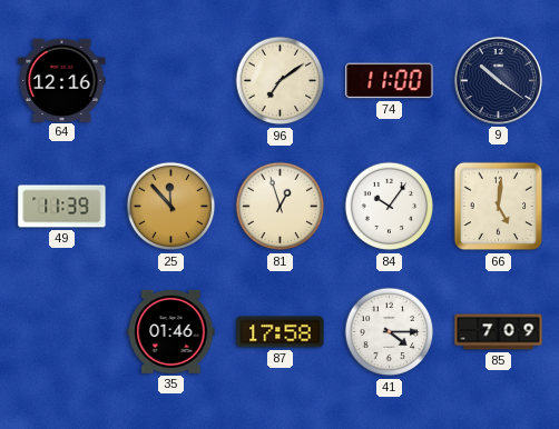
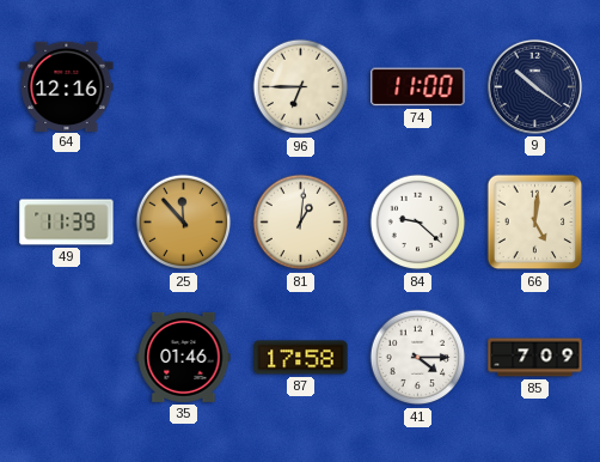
96: 7:09 -> 6:45
81: 12:57 -> 1:01
84: 10:06 -> 9:22
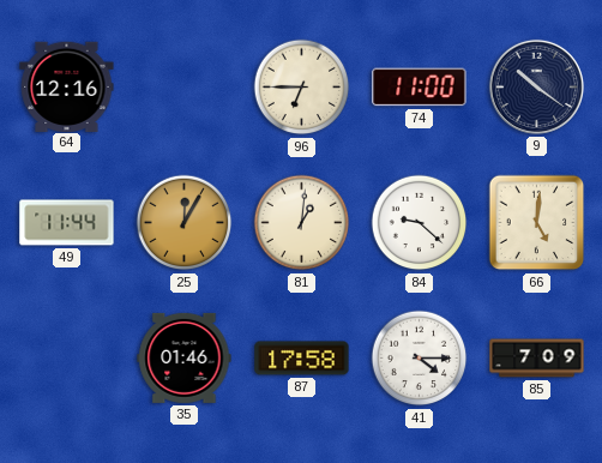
49: 11:39 -> 11:44
25: 11:53 -> 12:05
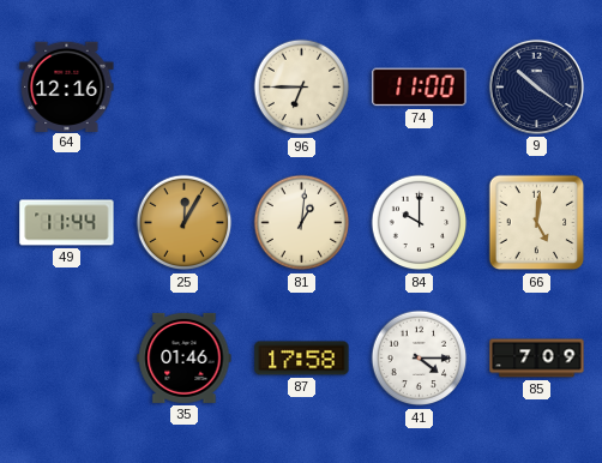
84: 9:22 -> 10:00
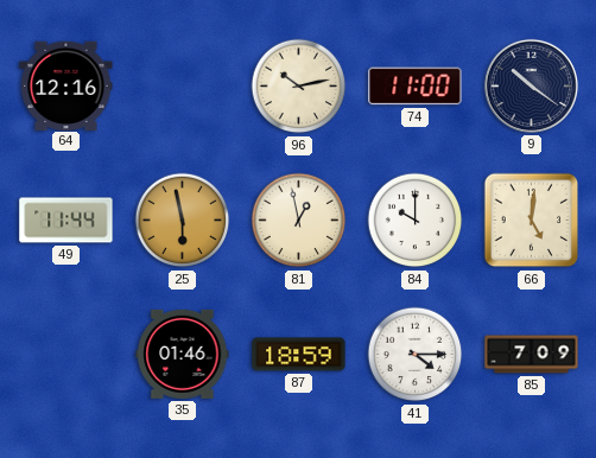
96: 6:45 -> 10:13
25: 12:05 -> 5:58
81: 1:01 -> 12:58
87: 17:58 -> 18:59
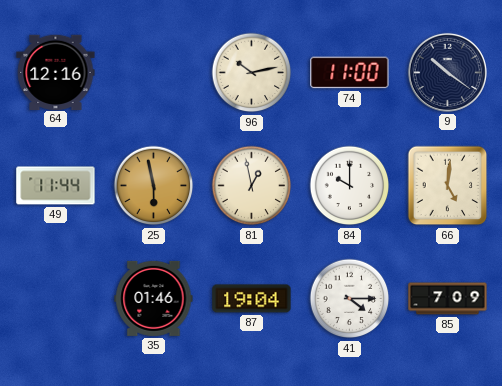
87: 18:59 -> 19:04
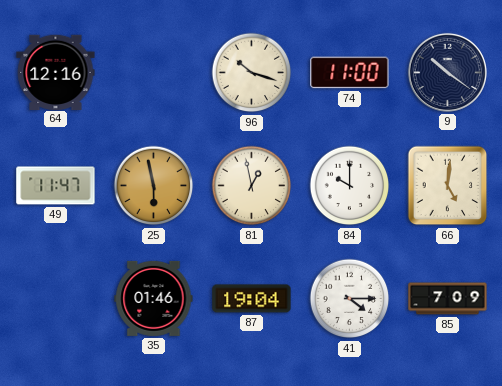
96: 10:13 -> 10:18
49: 11:44 -> 11:47
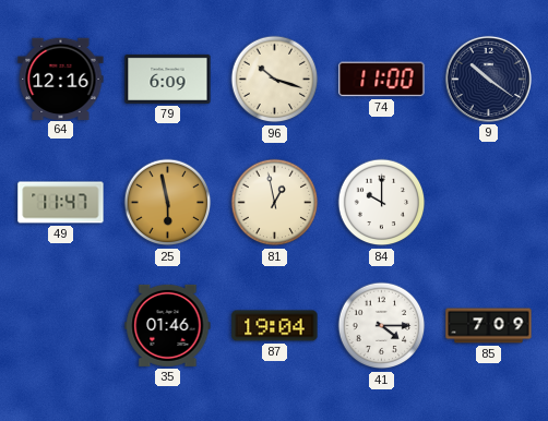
79: none -> 6:09
66: 5:01 -> none
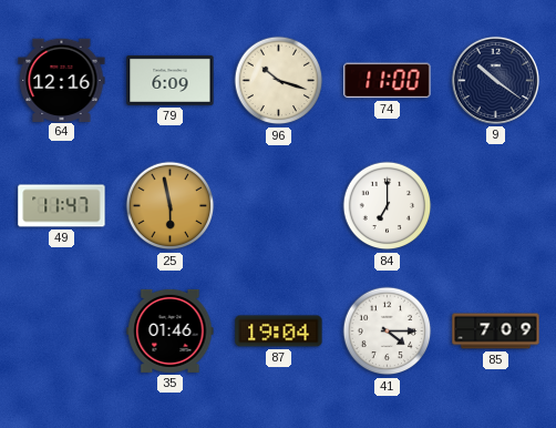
81: 12:58 -> none
84: 10:00 -> 7:00
